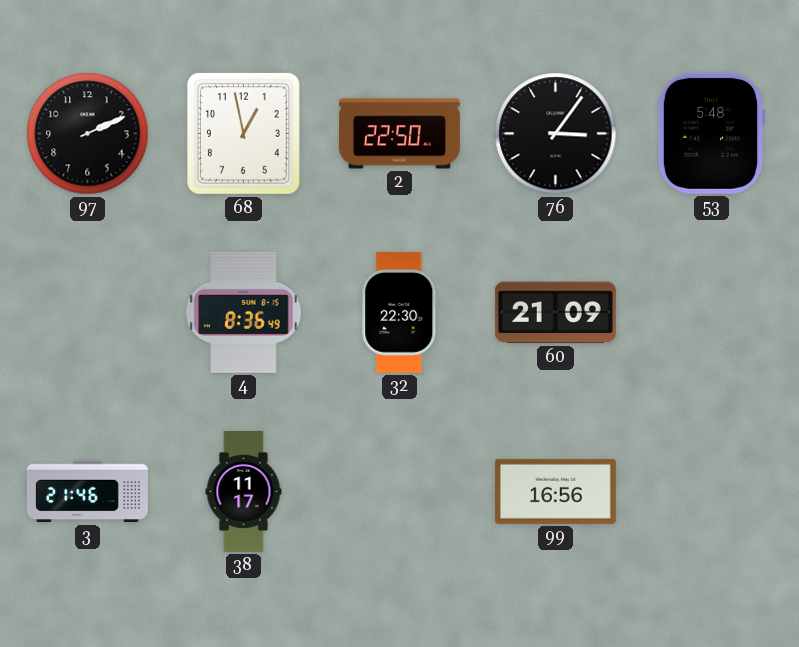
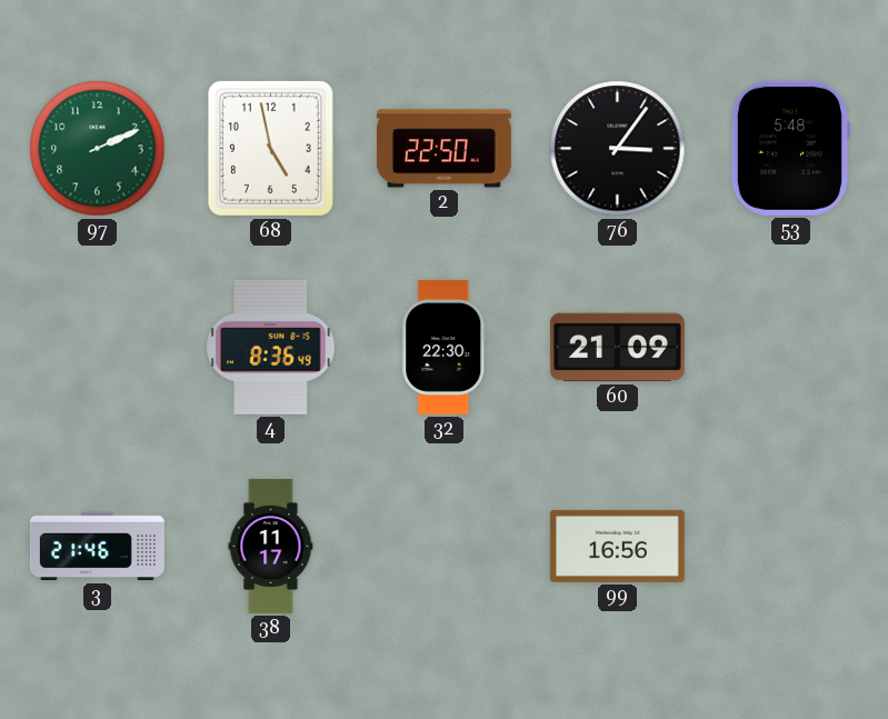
97 dial: black -> green
68: 12:58 -> 4:58
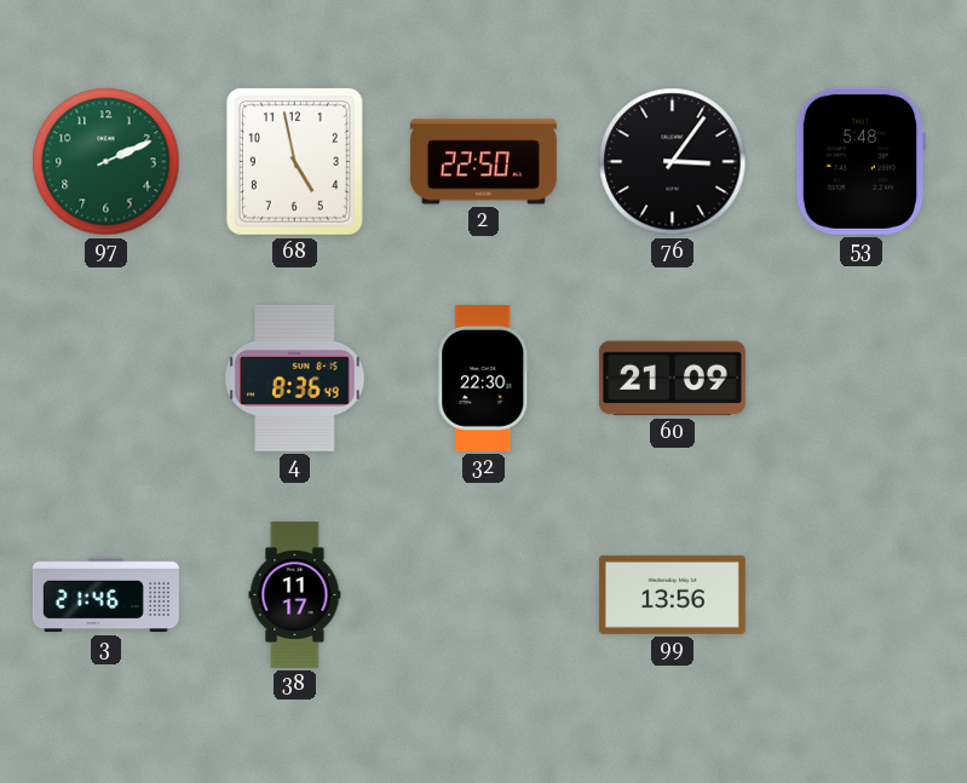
99: 16:56 -> 13:56
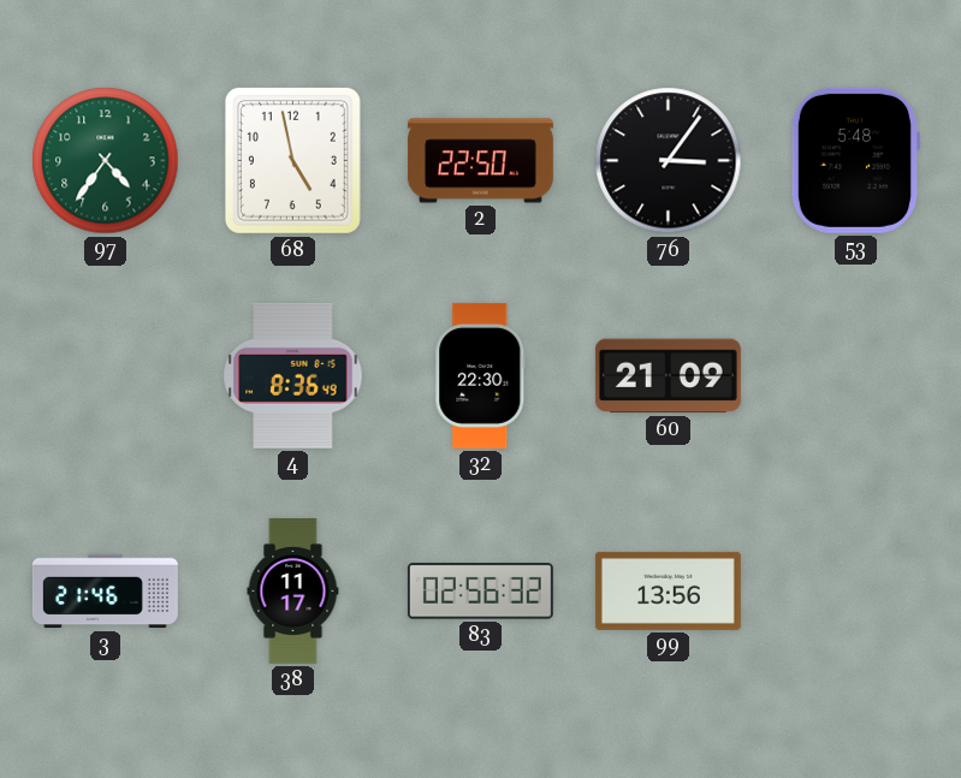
97: 2:11 -> 4:36
83: none -> 02:56
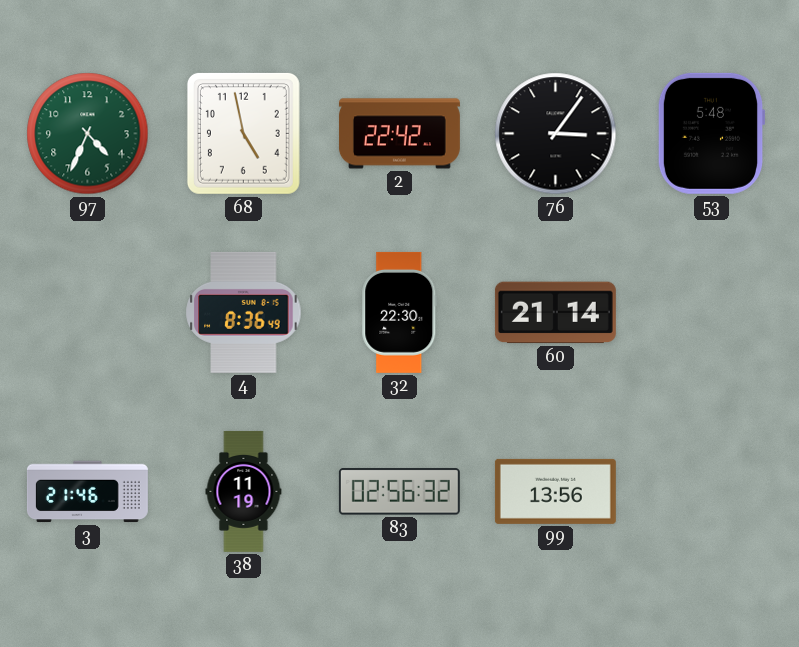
97: 4:36 -> 4:34
2: 22:50 -> 22:42
60: 21:09 -> 21:14
38: 11:17 -> 11:19
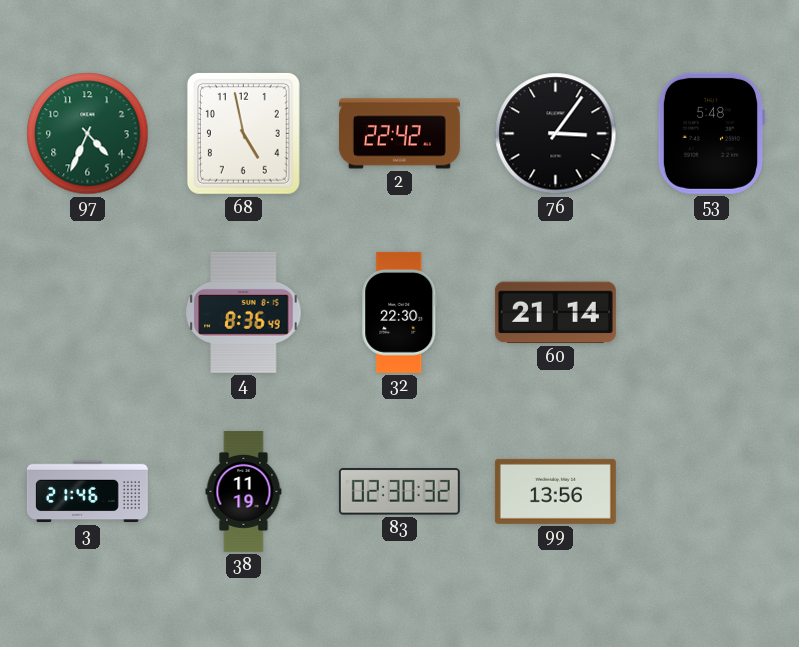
83: 02:56 -> 02:30
